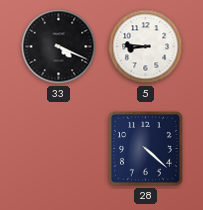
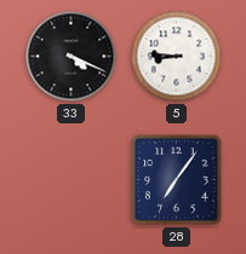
28: 4:22 -> 7:06
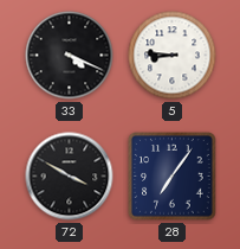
72: none -> 3:50
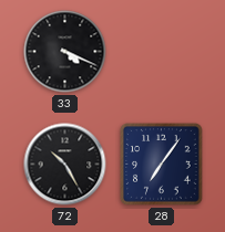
5: 8:46 -> none
72: 3:50 -> 10:25
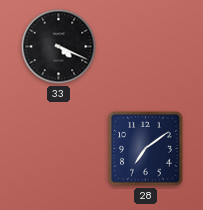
72: 10:25 -> none
28: 7:06 -> 7:09
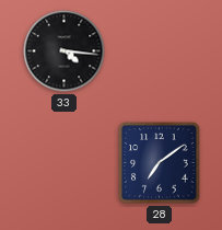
33: 4:19 -> 4:16
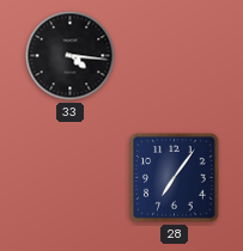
28: 7:09 -> 7:06
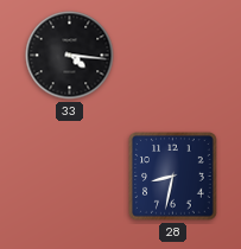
28: 7:06 -> 8:32
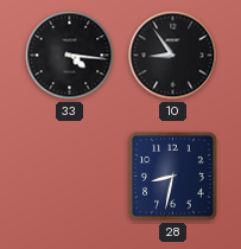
10: none -> 8:54
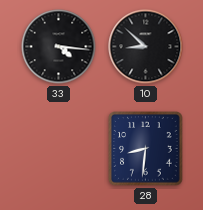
10: 8:54 -> 8:52
28: 8:32 -> 8:31
